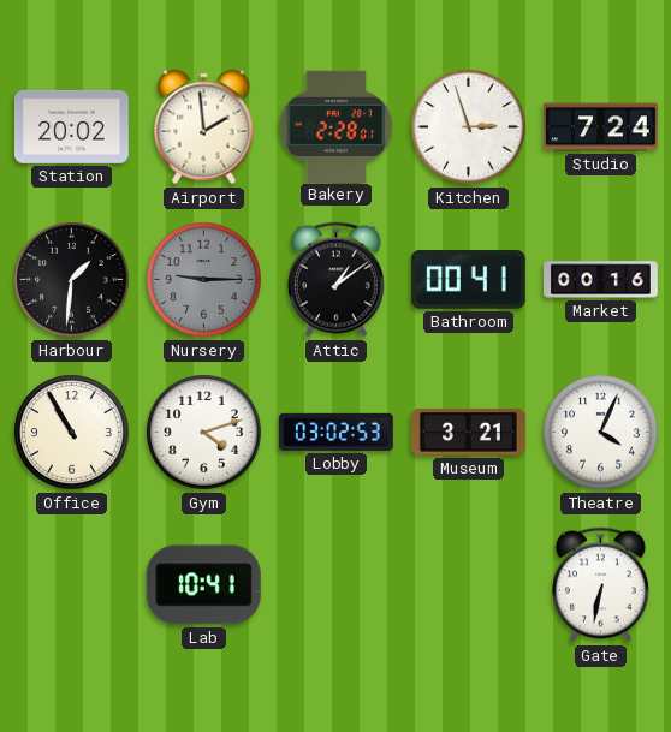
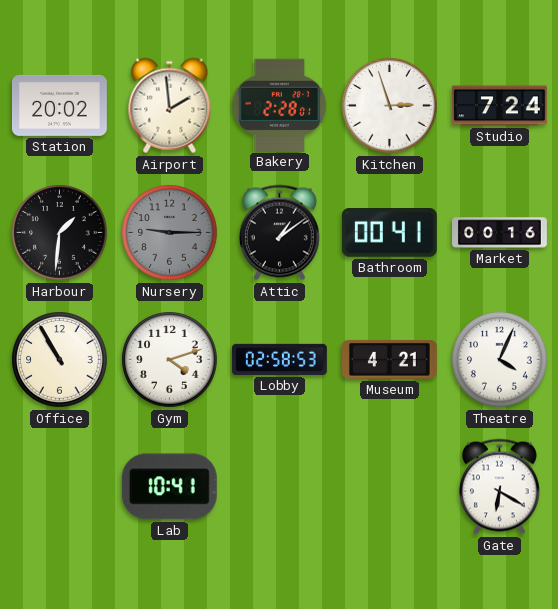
Lobby: 03:02 -> 02:58
Museum: 3:21 -> 4:21
Gate: 6:32 -> 6:20
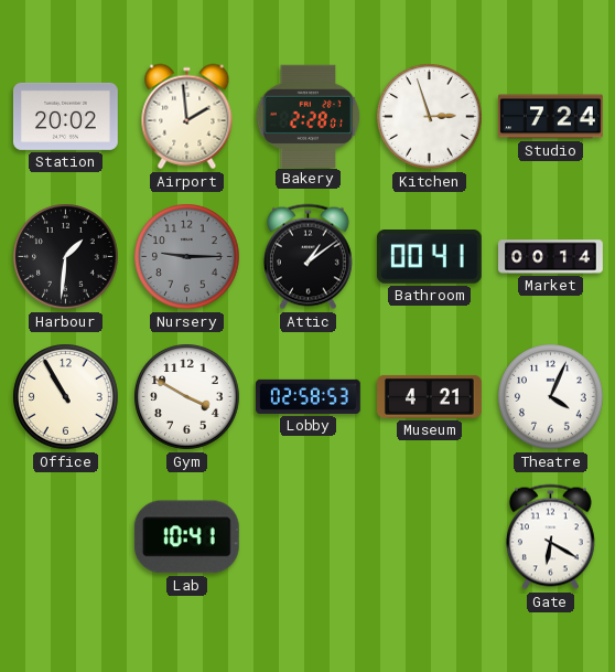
Market: 00:16 -> 00:14
Gym: 4:12 -> 3:50
